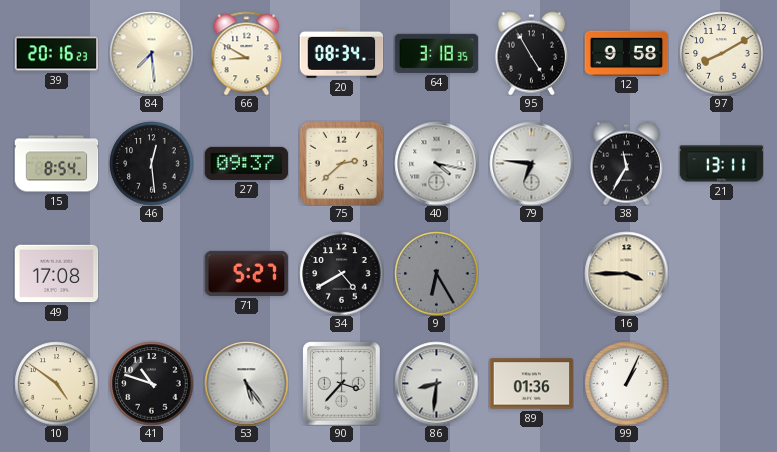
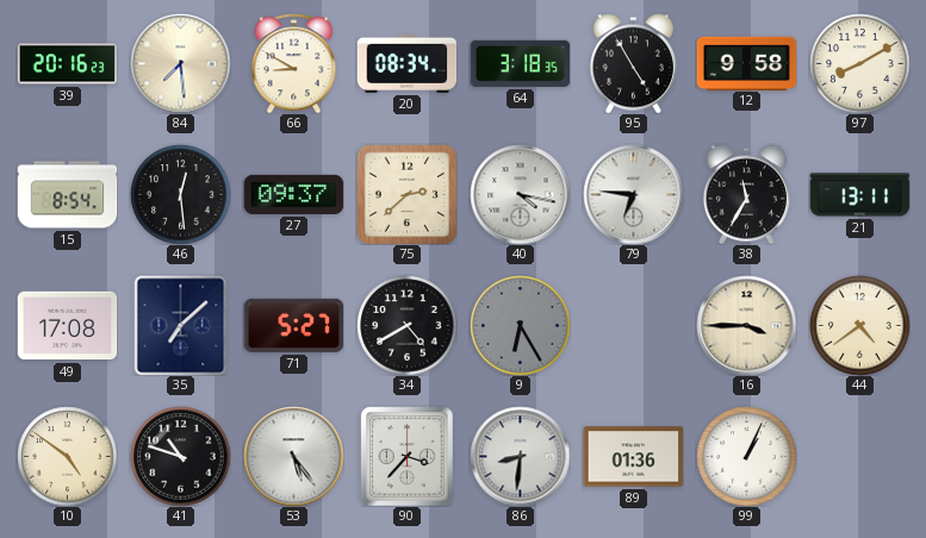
35: none -> 7:08
44: none -> 4:39
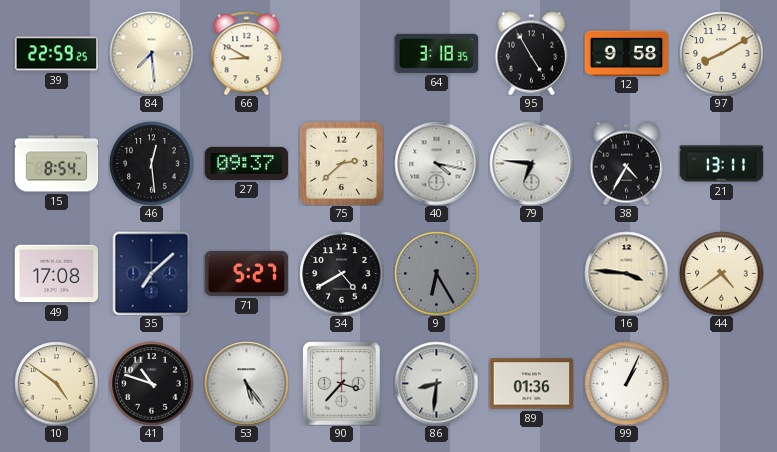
39: 20:16 -> 22:59
20: 08:34 -> none
38: 11:35 -> 4:35
16: 3:45 -> 3:46
